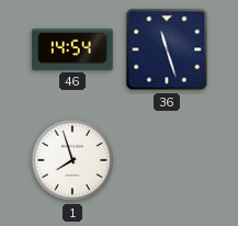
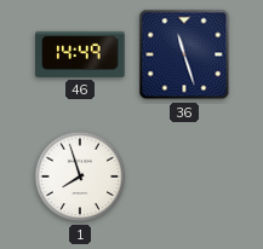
46: 14:54 -> 14:49
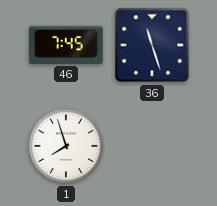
46: 14:49 -> 7:45
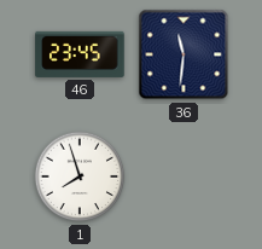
46: 7:45 -> 23:45
36: 11:27 -> 11:31
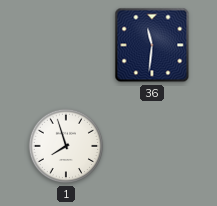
46: 23:45 -> none
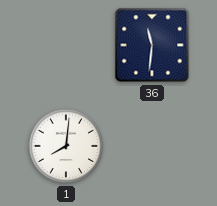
1: 7:57 -> 8:01
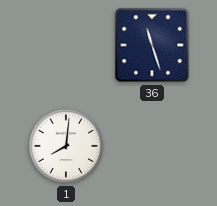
36: 11:31 -> 11:27
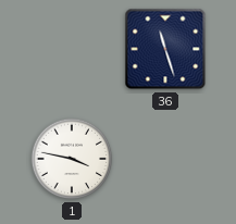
1: 8:01 -> 3:47
